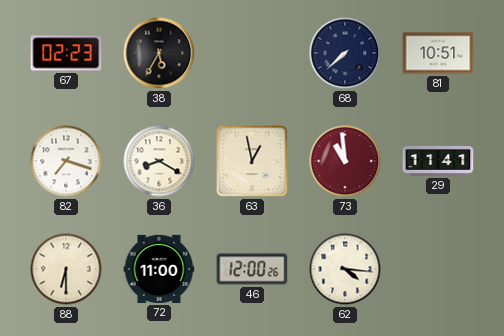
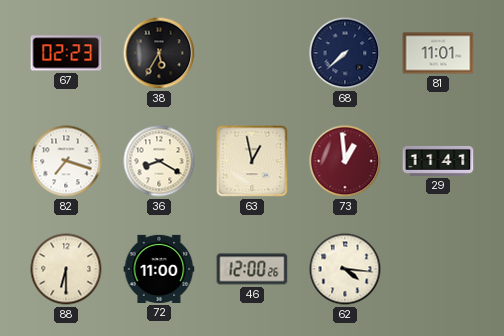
81: 10:51 -> 11:01
73: 10:59 -> 12:59
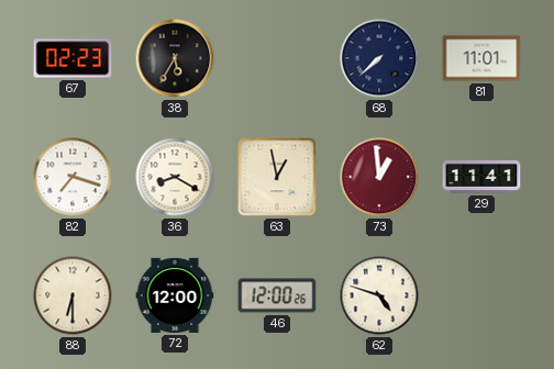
72: 11:00 -> 12:00
62: 4:16 -> 4:48
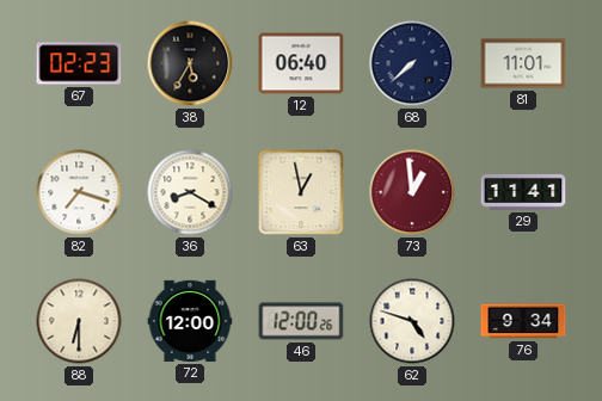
12: none -> 06:40
76: none -> 9:34
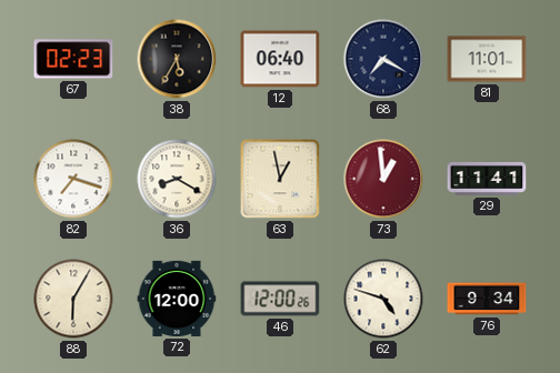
68: 7:38 -> 7:20
88: 6:30 -> 6:05
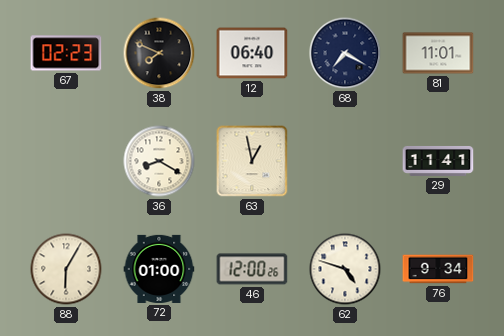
38: 5:35 -> 7:49
82: 7:18 -> none
73: 12:59 -> none
72: 12:00 -> 01:00
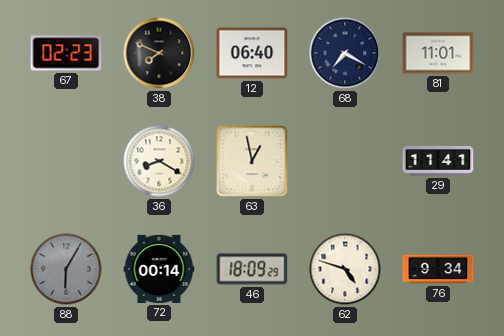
88 dial: cream -> grey
72: 01:00 -> 00:14
46: 12:00 -> 18:09
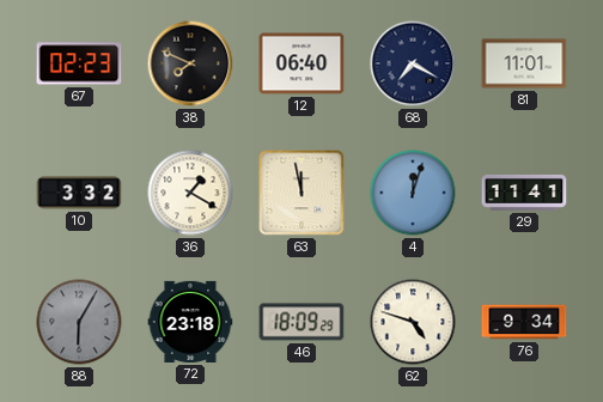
10: none -> 3:32
36: 8:20 -> 1:20
63: 12:58 -> 11:58
4: none -> 12:03
72: 00:14 -> 23:18
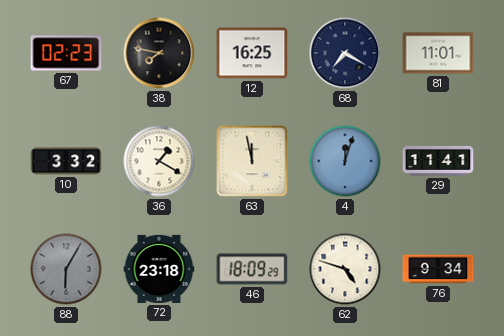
38: 7:49 -> 7:47
12: 06:40 -> 16:25
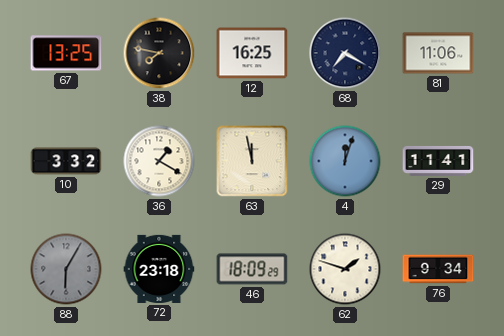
67: 02:23 -> 13:25
81: 11:01 -> 11:06
62: 4:48 -> 1:48
